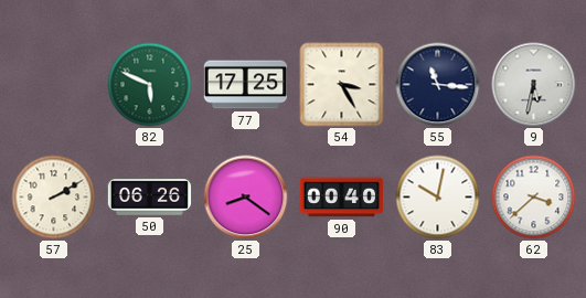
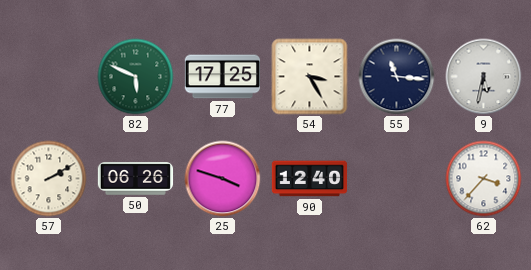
25: 8:21 -> 3:48
90: 00:40 -> 12:40
83: 10:02 -> none
62: 3:38 -> 3:37
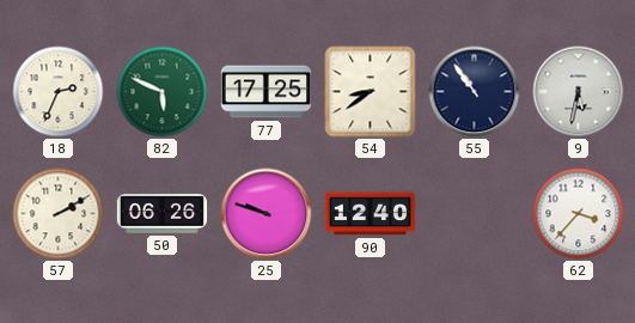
18: none -> 2:34
54: 3:25 -> 8:39
55: 11:16 -> 10:54
25: 3:48 -> 9:48
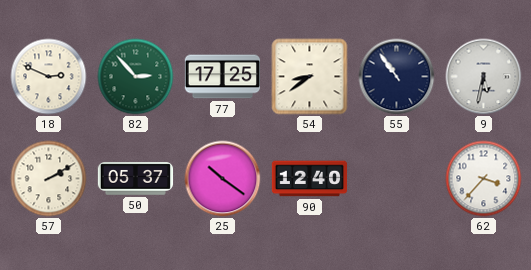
18: 2:34 -> 2:49
82: 5:49 -> 2:53
50: 06:26 -> 05:37
25: 9:48 -> 10:21
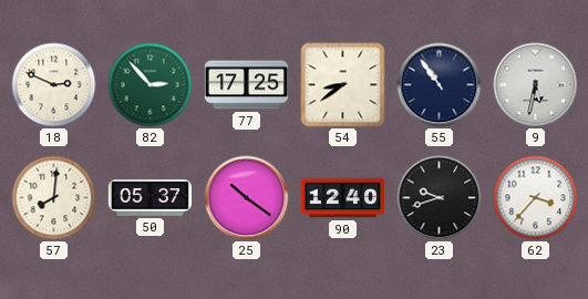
57: 2:10 -> 8:01
23: none -> 9:42
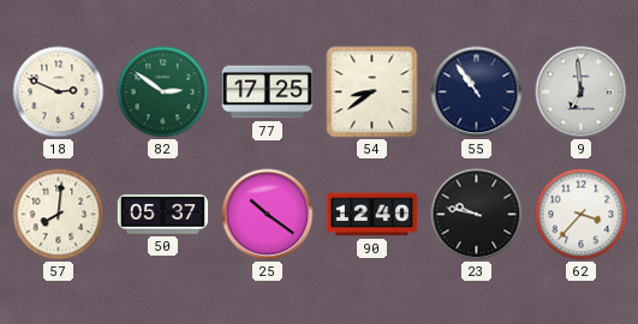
82: 2:53 -> 2:51
9: 5:32 -> 6:59
23: 9:42 -> 9:47
